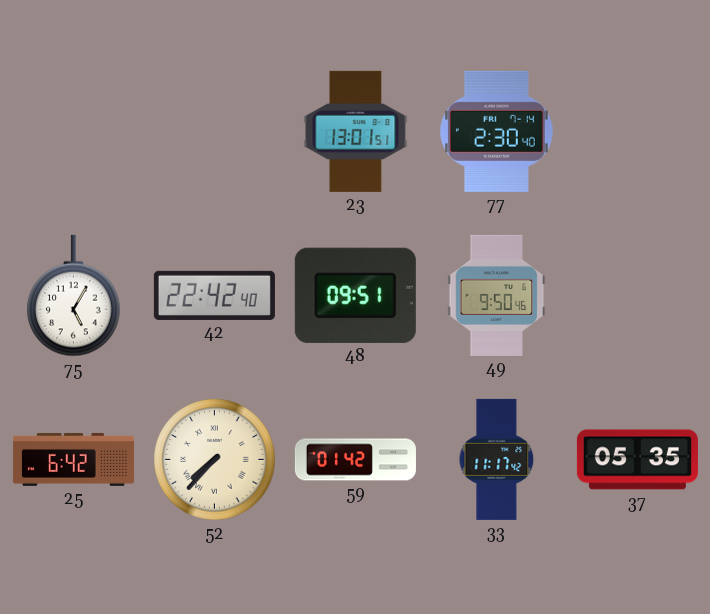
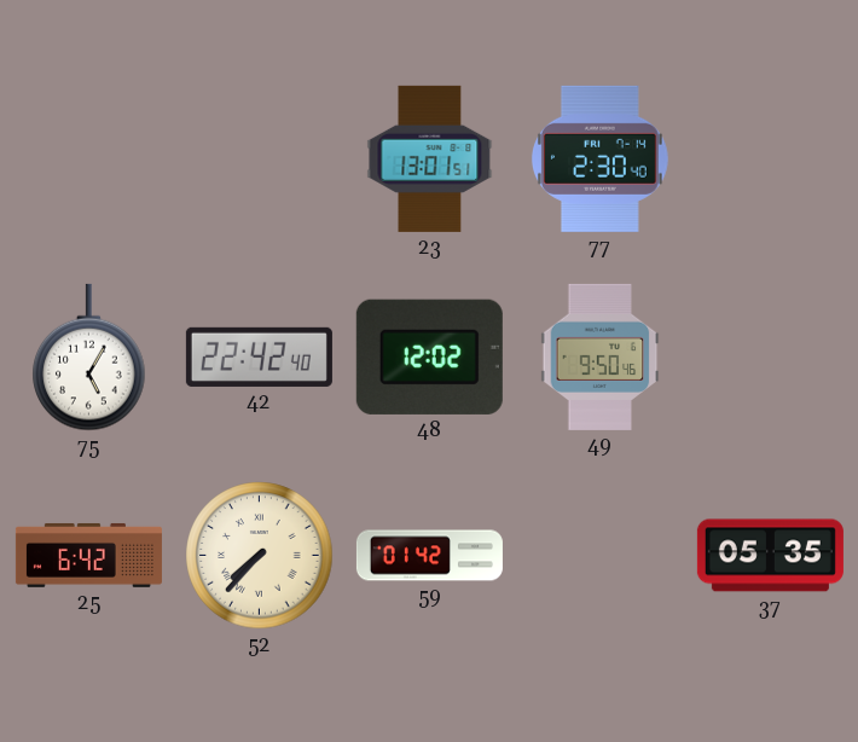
48: 09:51 -> 12:02
33: 11:17 -> none
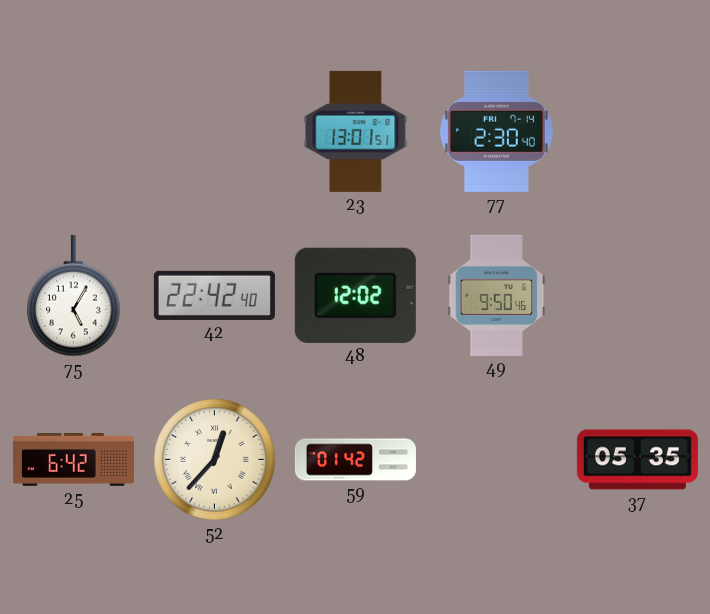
52: 7:37 -> 12:37
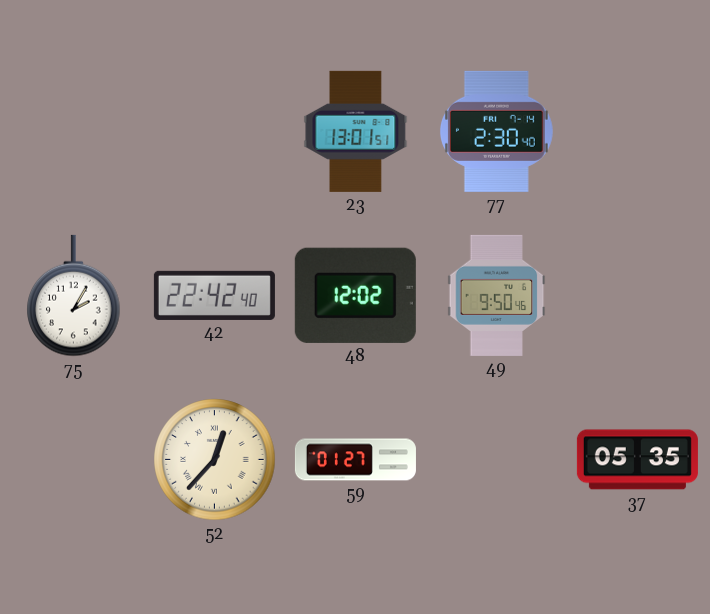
75: 5:05 -> 2:05
25: 6:42 -> none
59: 01:42 -> 01:27
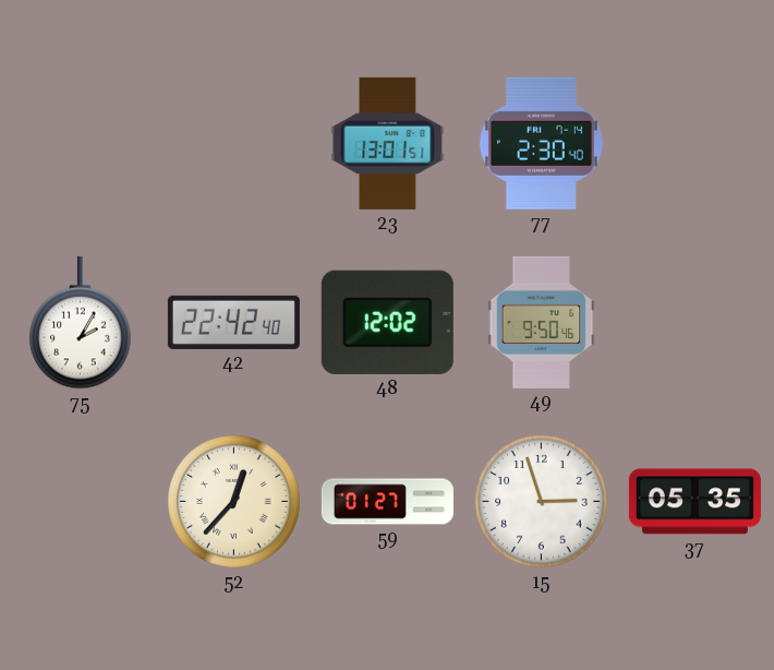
15: none -> 2:57
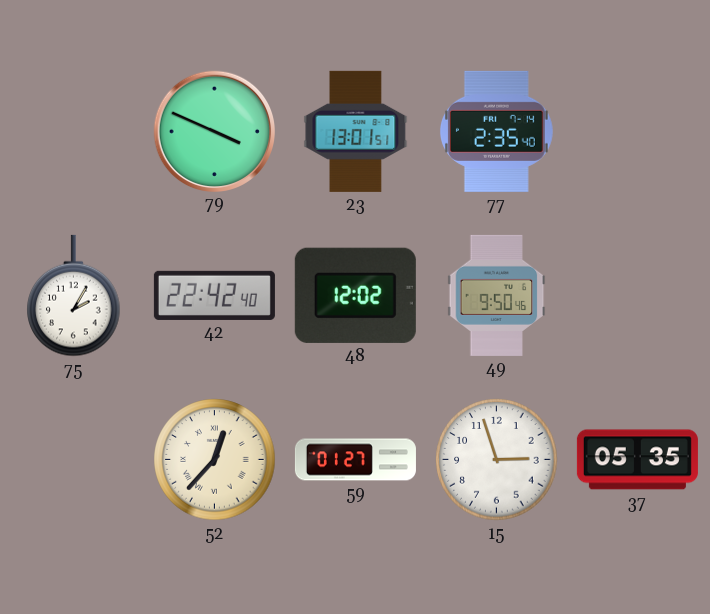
79: none -> 3:49
77: 2:30 -> 2:35
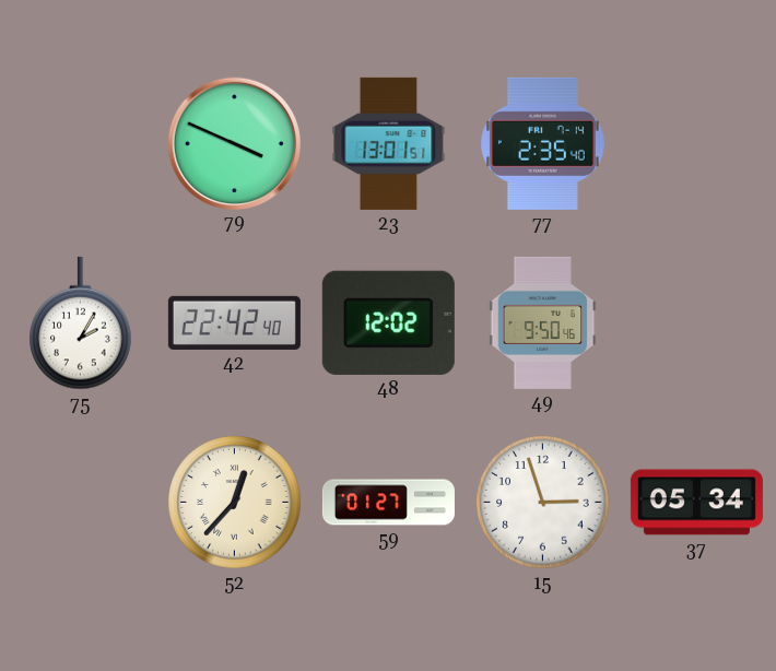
37: 05:35 -> 05:34
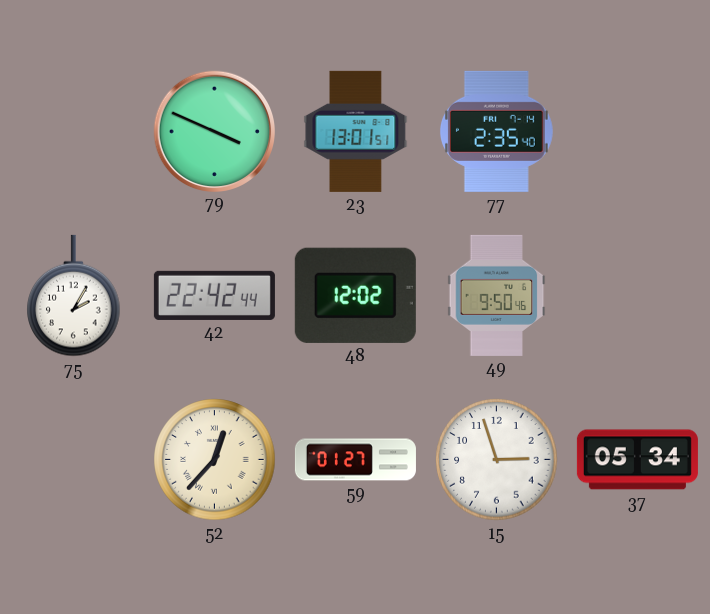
42: 22:42:40 -> 22:42:44
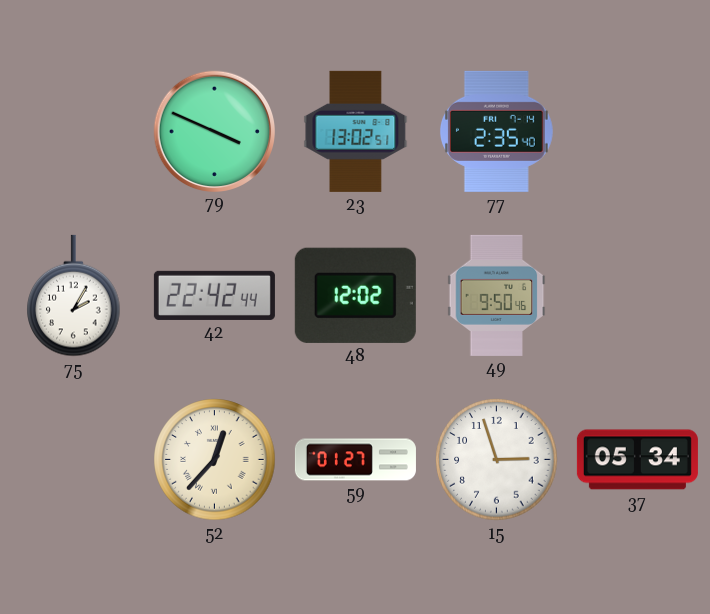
23: 13:01 -> 13:02
